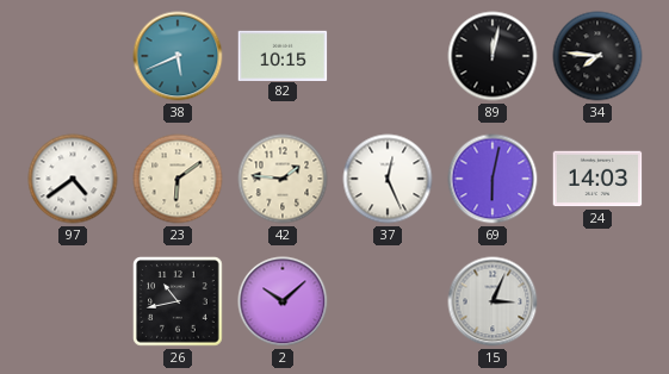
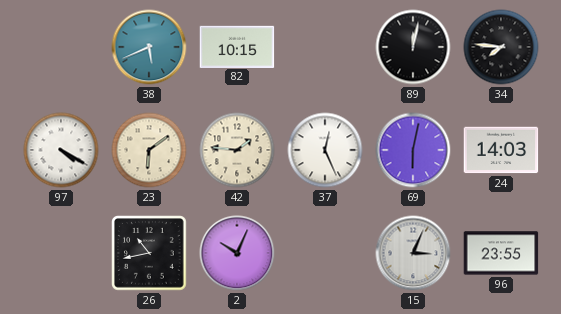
97: 4:39 -> 4:20
2: 10:08 -> 10:04
96: none -> 23:55
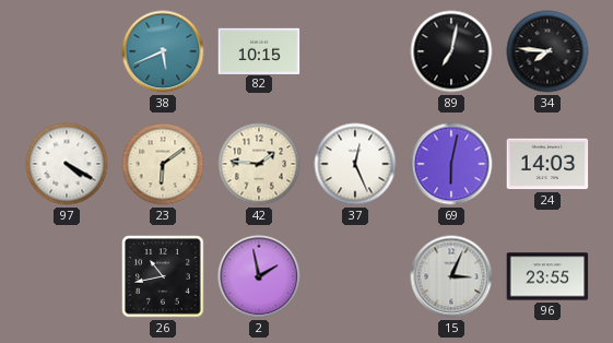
89: 12:02 -> 7:02
2: 10:04 -> 1:58
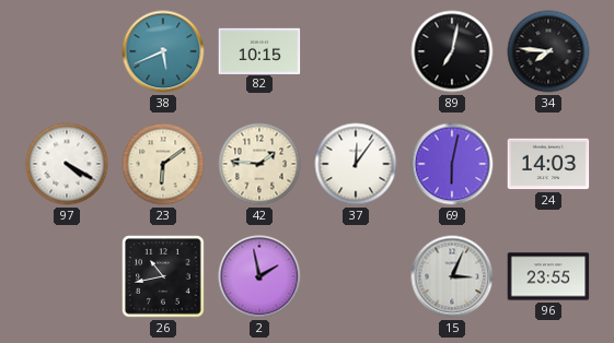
37: 12:26 -> 12:06
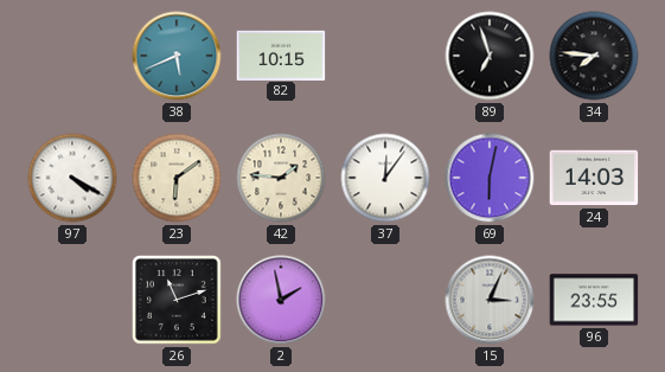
89: 7:02 -> 6:57
26: 10:43 -> 11:12
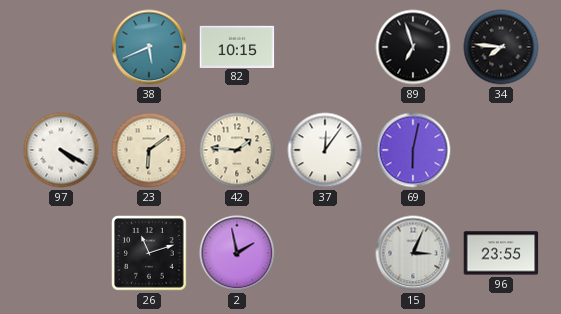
24: 14:03 -> none
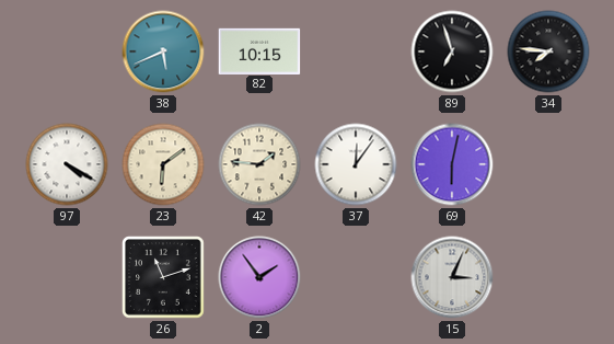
2: 1:58 -> 1:54
96: 23:55 -> none
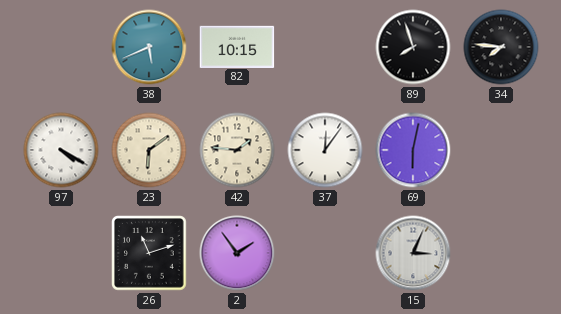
89: 6:57 -> 7:57
